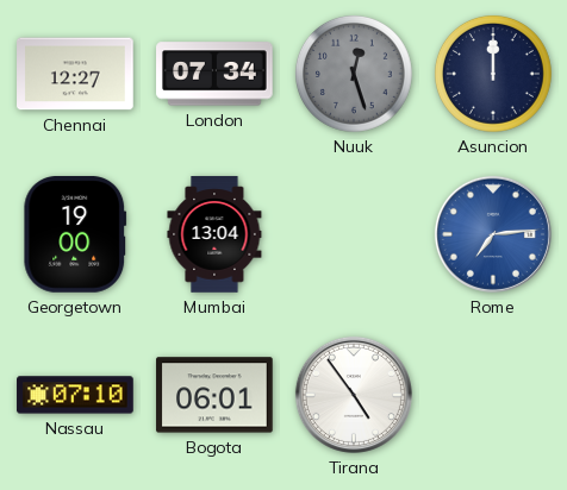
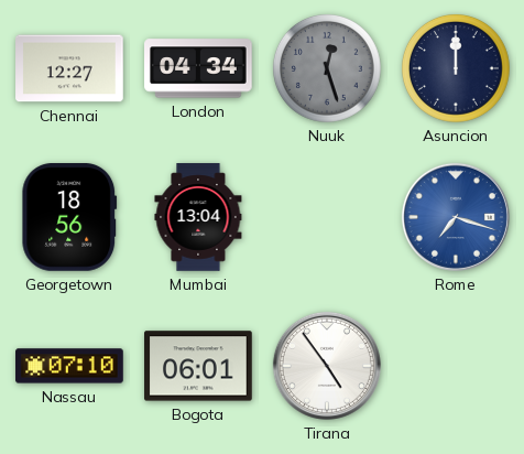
London: 07:34 -> 04:34
Georgetown: 19:00 -> 18:56
Rome: 7:14 -> 7:18
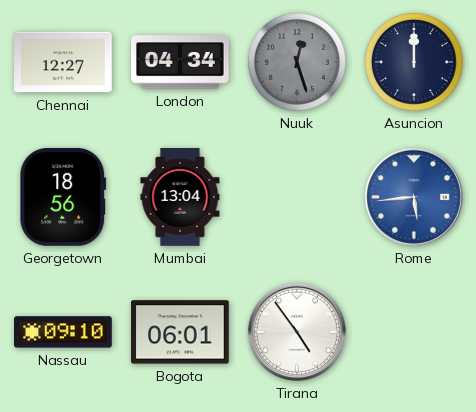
Rome: 7:18 -> 5:44
Nassau: 07:10 -> 09:10
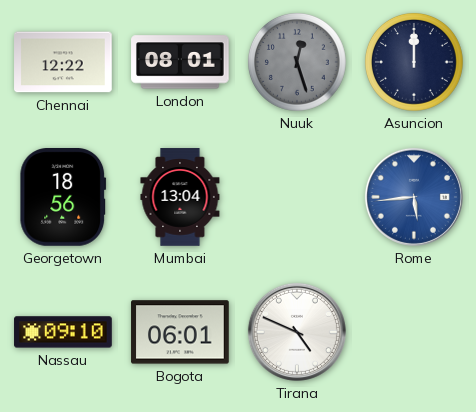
Chennai: 12:27 -> 12:22
London: 04:34 -> 08:01
Tirana: 4:54 -> 4:49
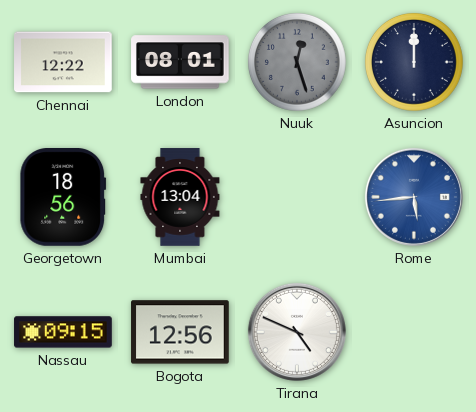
Nassau: 09:10 -> 09:15
Bogota: 06:01 -> 12:56
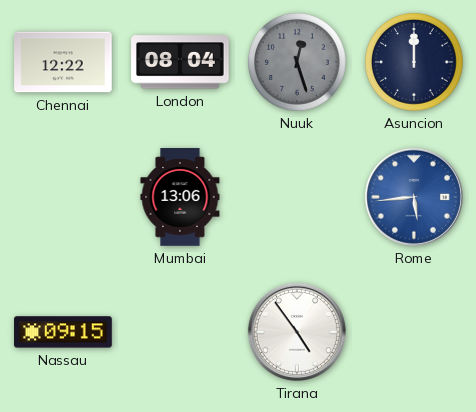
London: 08:01 -> 08:04
Georgetown: 18:56 -> none
Mumbai: 13:04 -> 13:06
Bogota: 12:56 -> none
Tirana: 4:49 -> 4:54
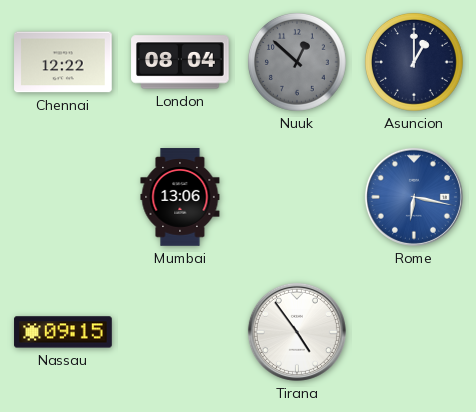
Nuuk: 12:27 -> 12:52
Asuncion: 12:00 -> 1:00
Rome: 5:44 -> 6:17
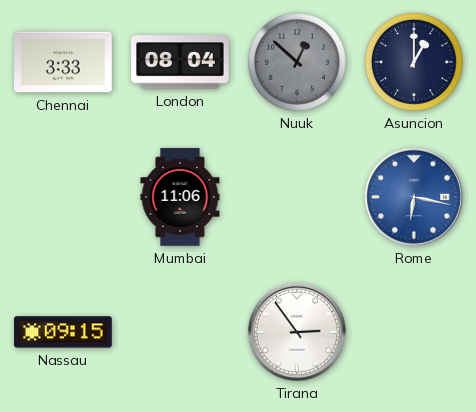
Chennai: 12:22 -> 3:33
Mumbai: 13:06 -> 11:06
Tirana: 4:54 -> 2:54
